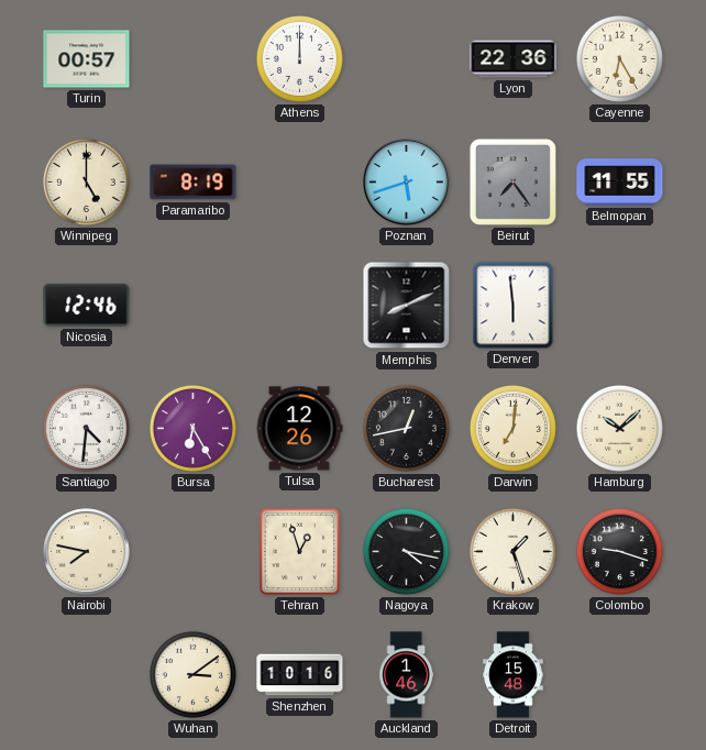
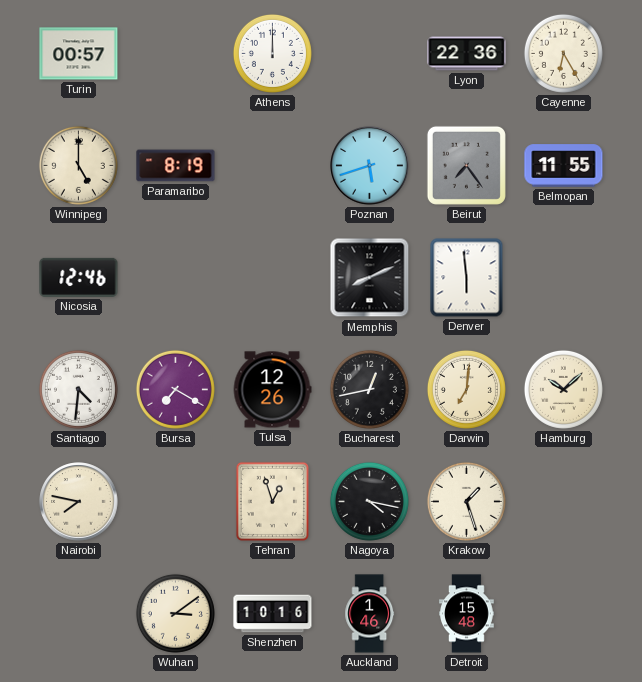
Bursa: 6:25 -> 7:20
Colombo: 9:18 -> none
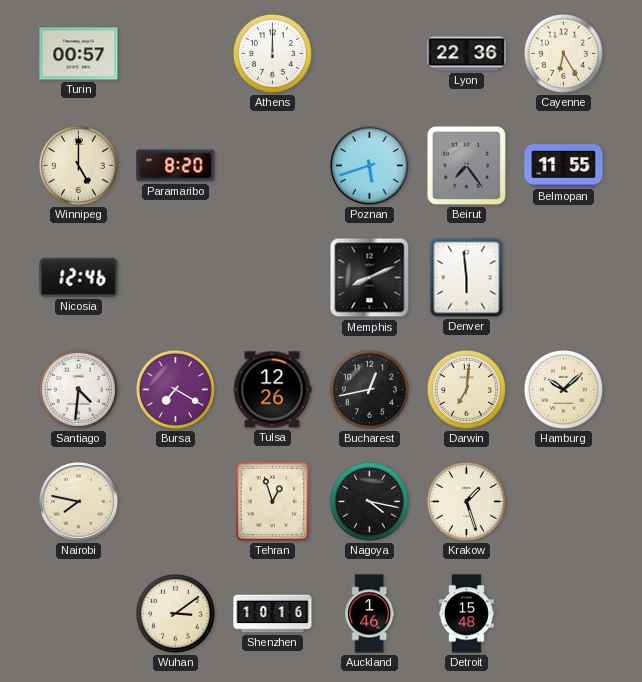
Paramaribo: 8:19 -> 8:20
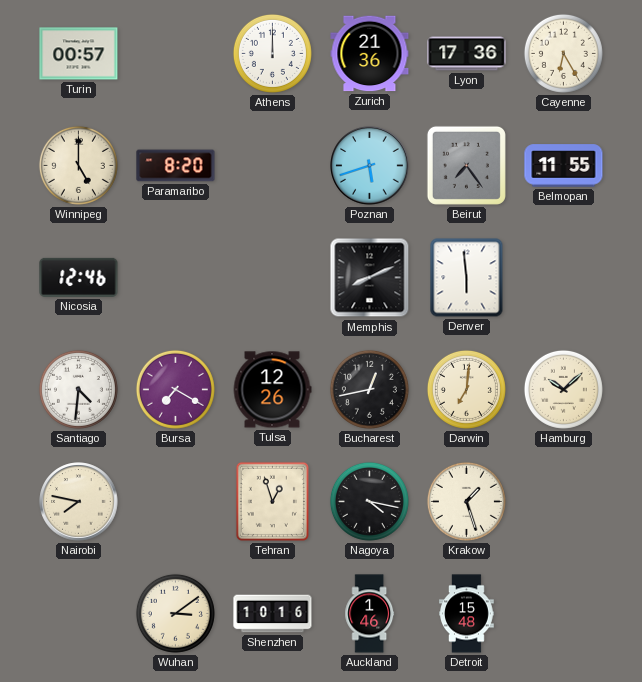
Zurich: none -> 21:36
Lyon: 22:36 -> 17:36
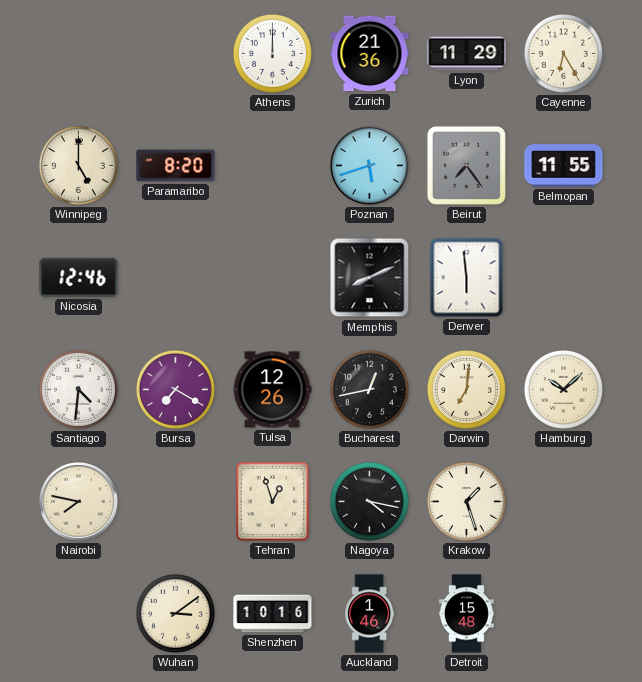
Turin: 00:57 -> none
Lyon: 17:36 -> 11:29
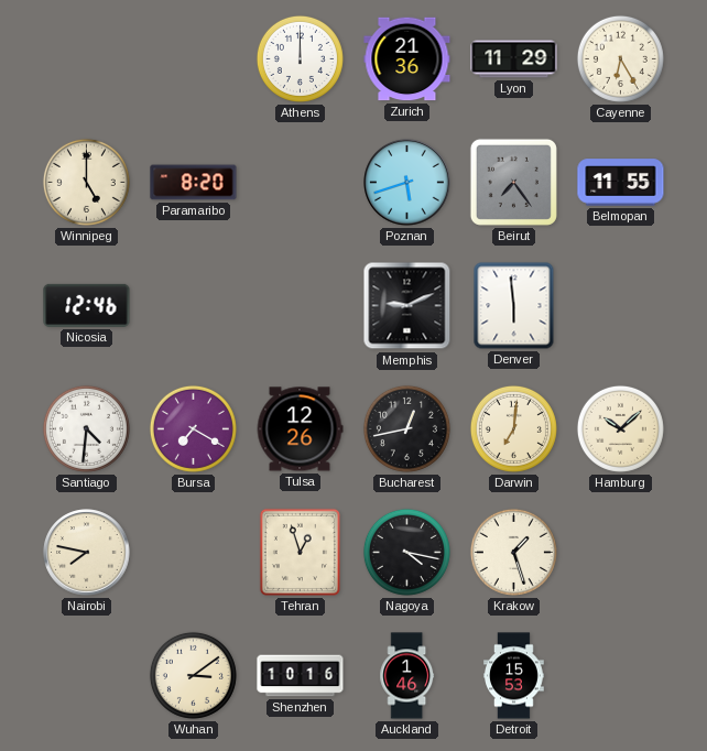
Memphis: 8:11 -> 9:11
Detroit: 15:48 -> 15:53
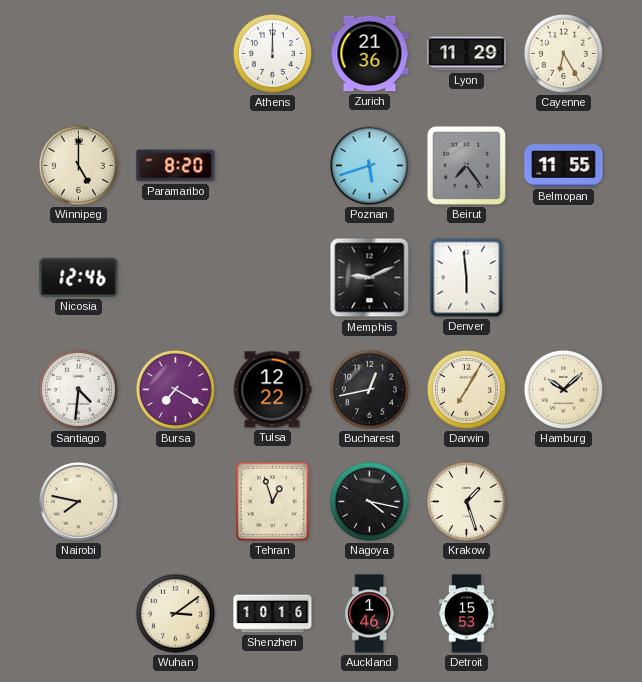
Tulsa: 12:26 -> 12:22
Darwin: 7:01 -> 7:05
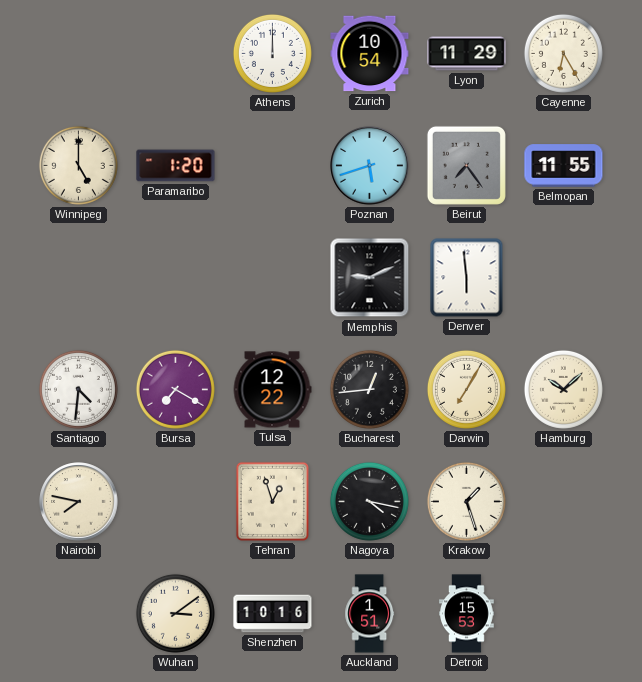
Zurich: 21:36 -> 10:54
Paramaribo: 8:20 -> 1:20
Nicosia: 12:46 -> none
Bucharest: 12:43 -> 12:44
Auckland: 1:46 -> 1:51
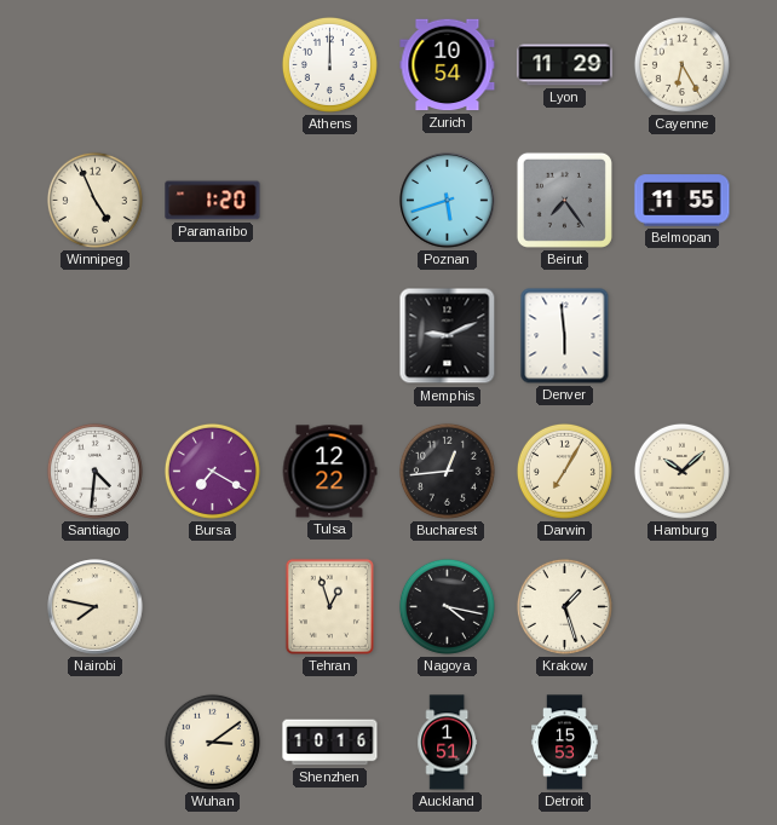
Winnipeg: 5:00 -> 4:56
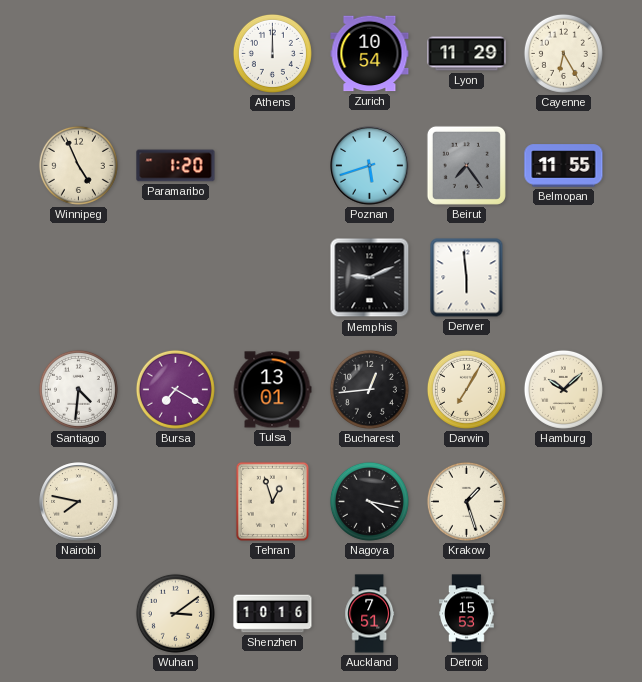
Tulsa: 12:22 -> 13:01
Auckland: 1:51 -> 7:51
